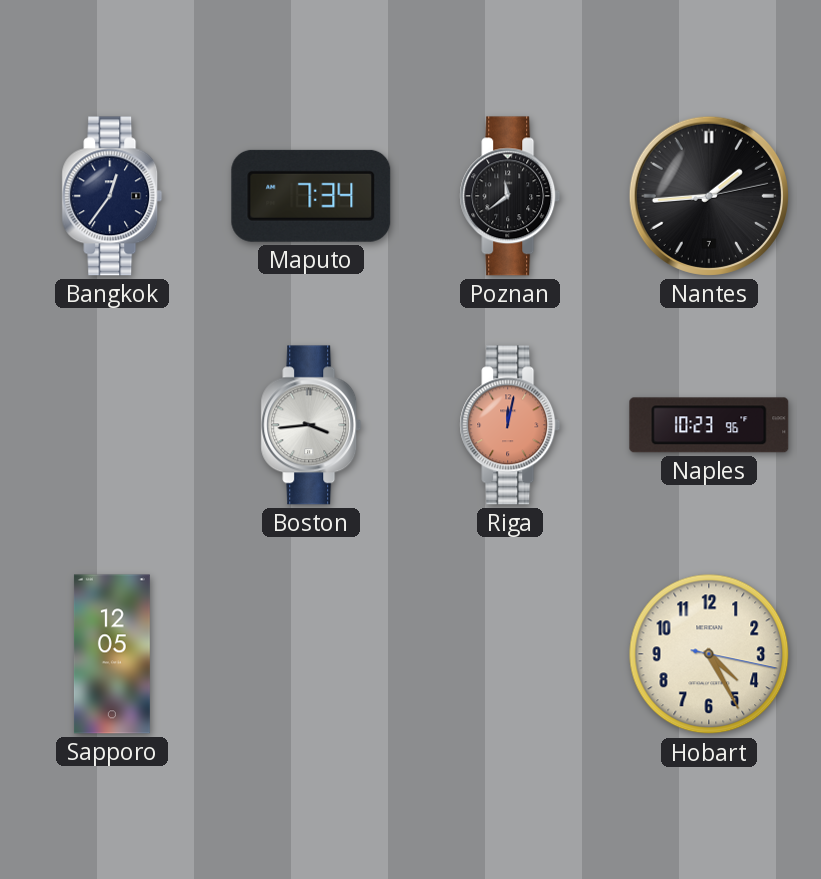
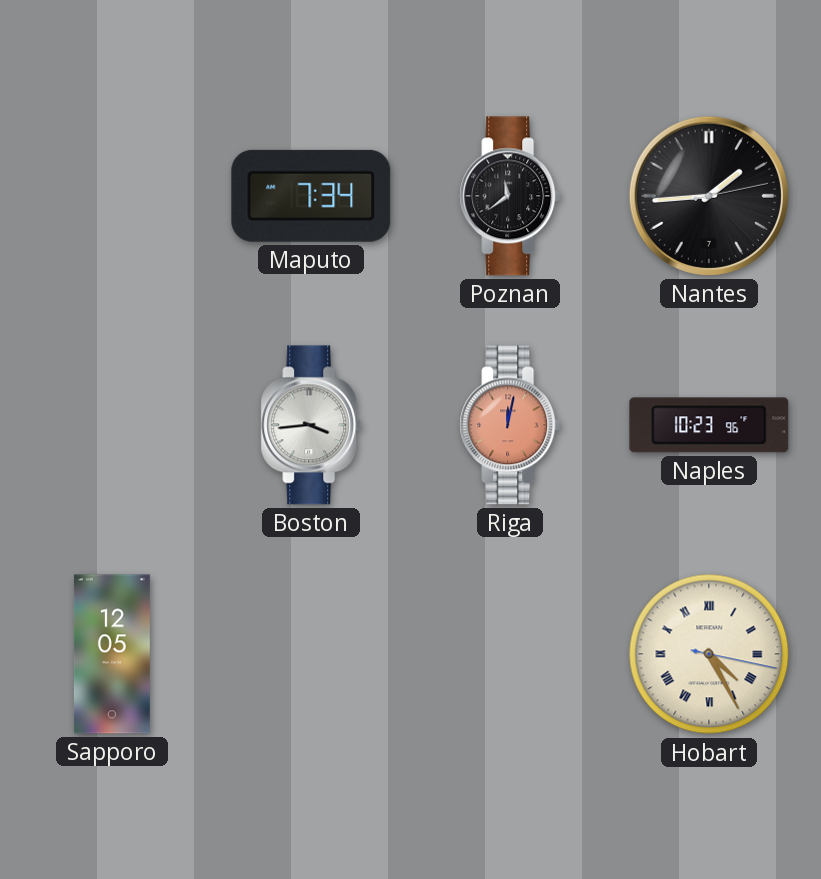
Bangkok: 12:36 -> none
Hobart numerals: Arabic -> Roman
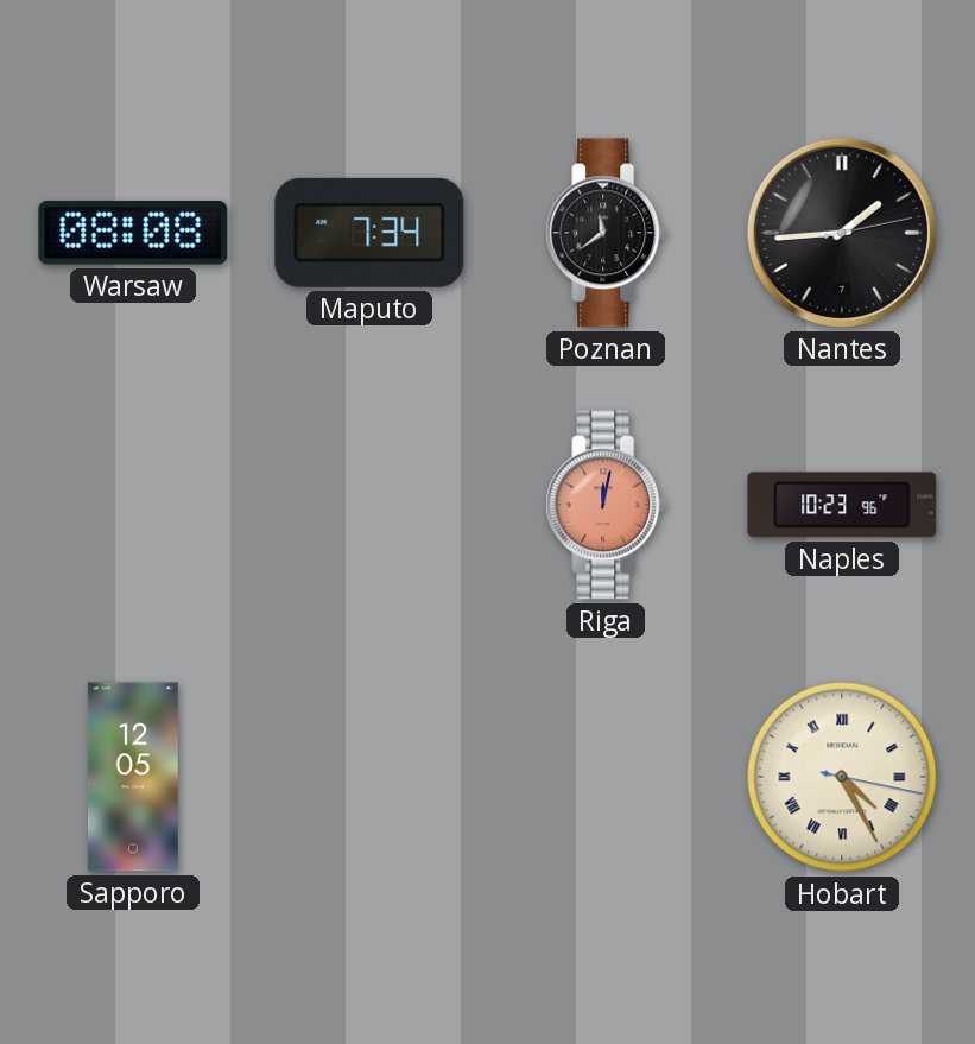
Warsaw: none -> 08:08
Boston: 3:44 -> none
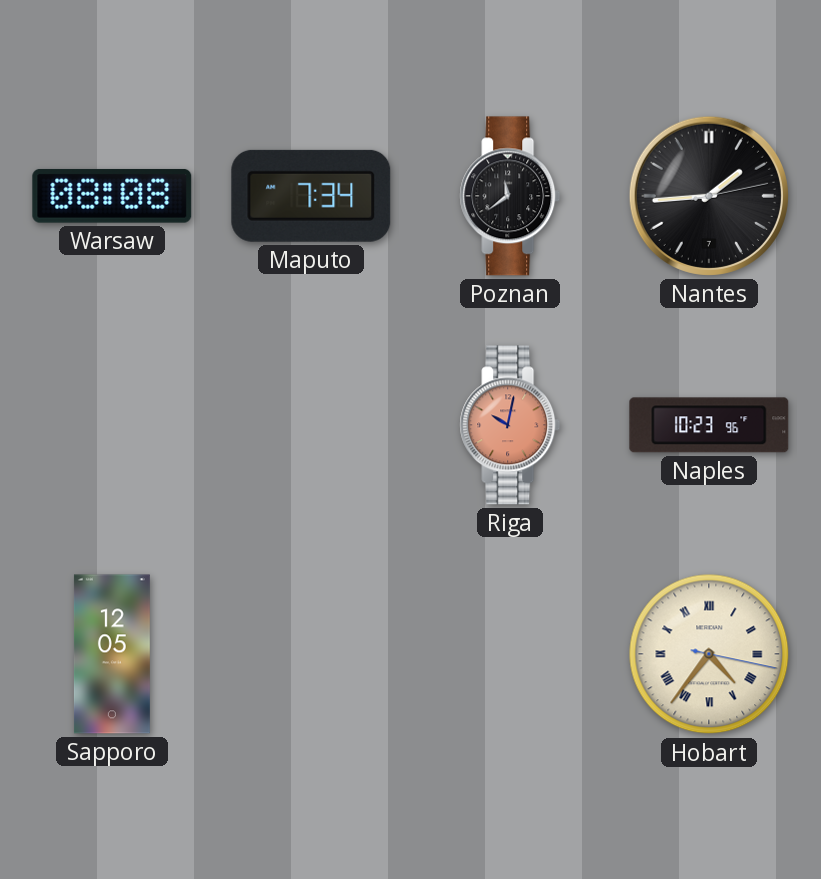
Riga: 12:02 -> 10:02
Hobart: 4:25 -> 4:36
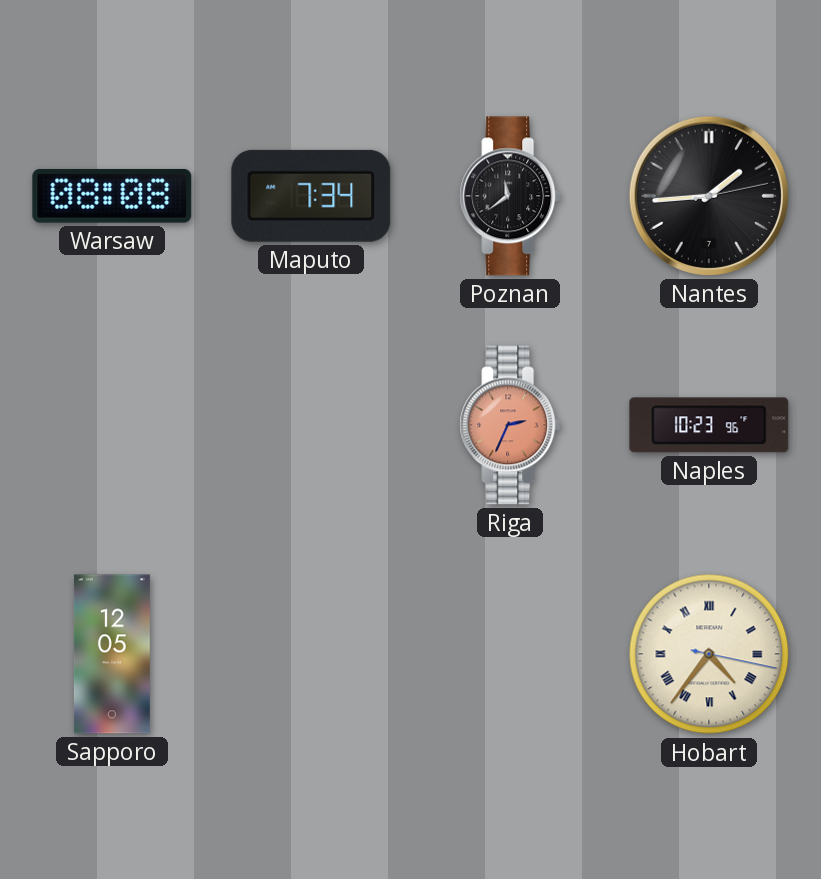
Riga: 10:02 -> 2:34
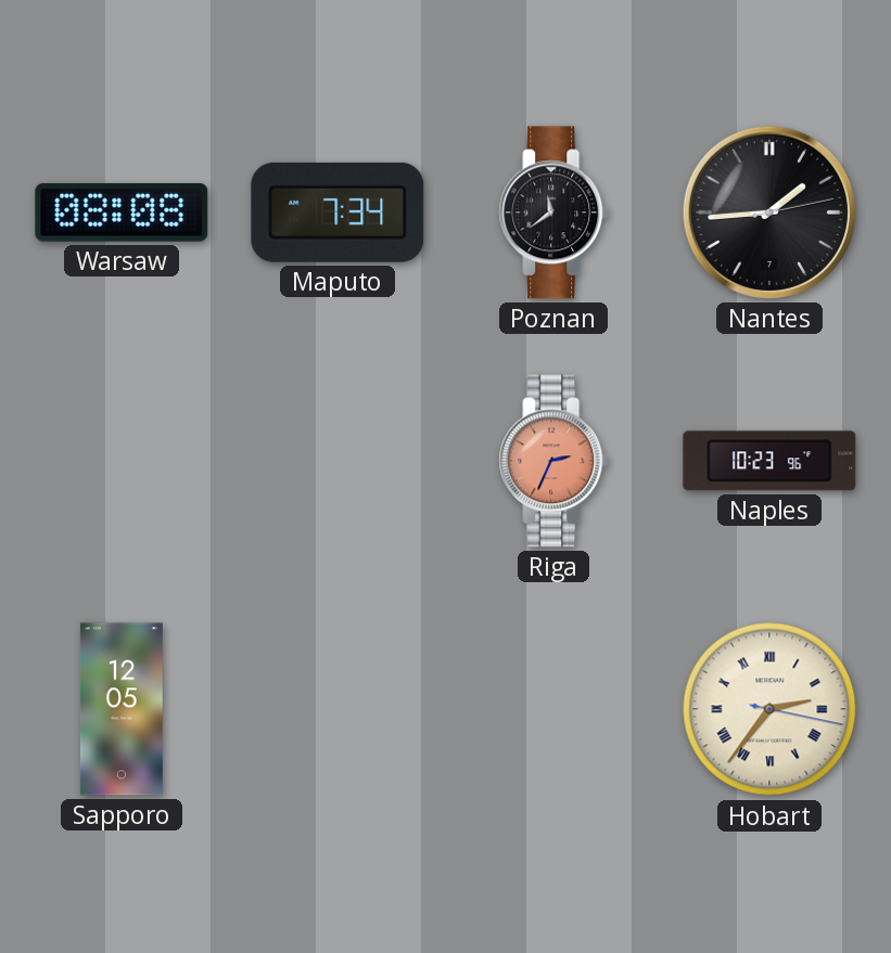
Hobart: 4:36 -> 2:36
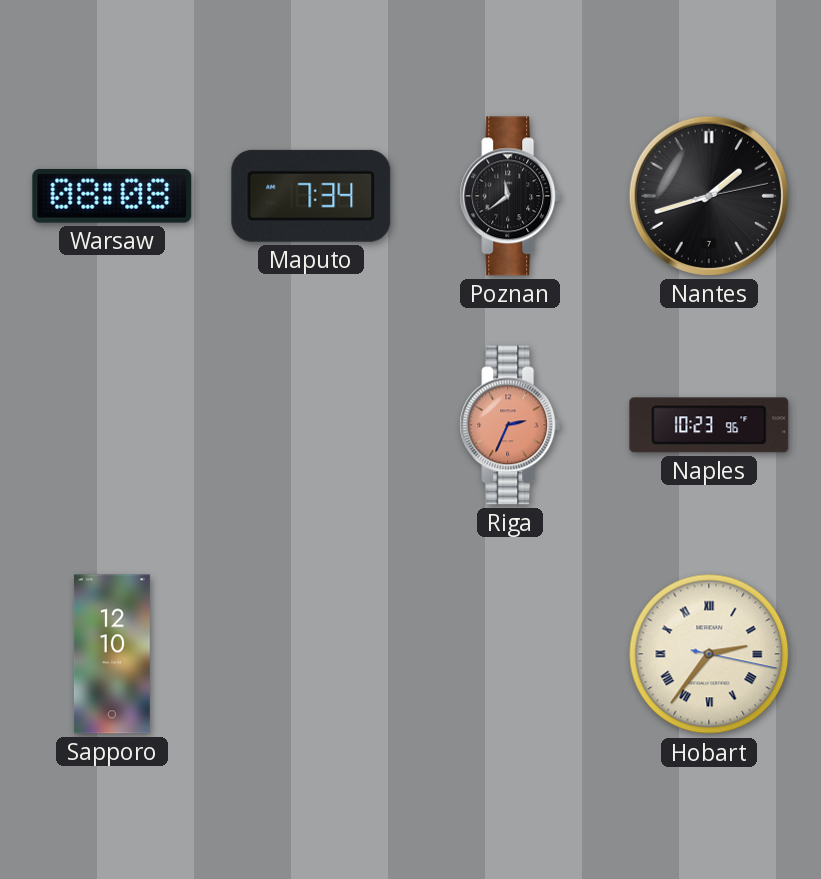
Nantes: 1:44 -> 1:42
Sapporo: 12:05 -> 12:10
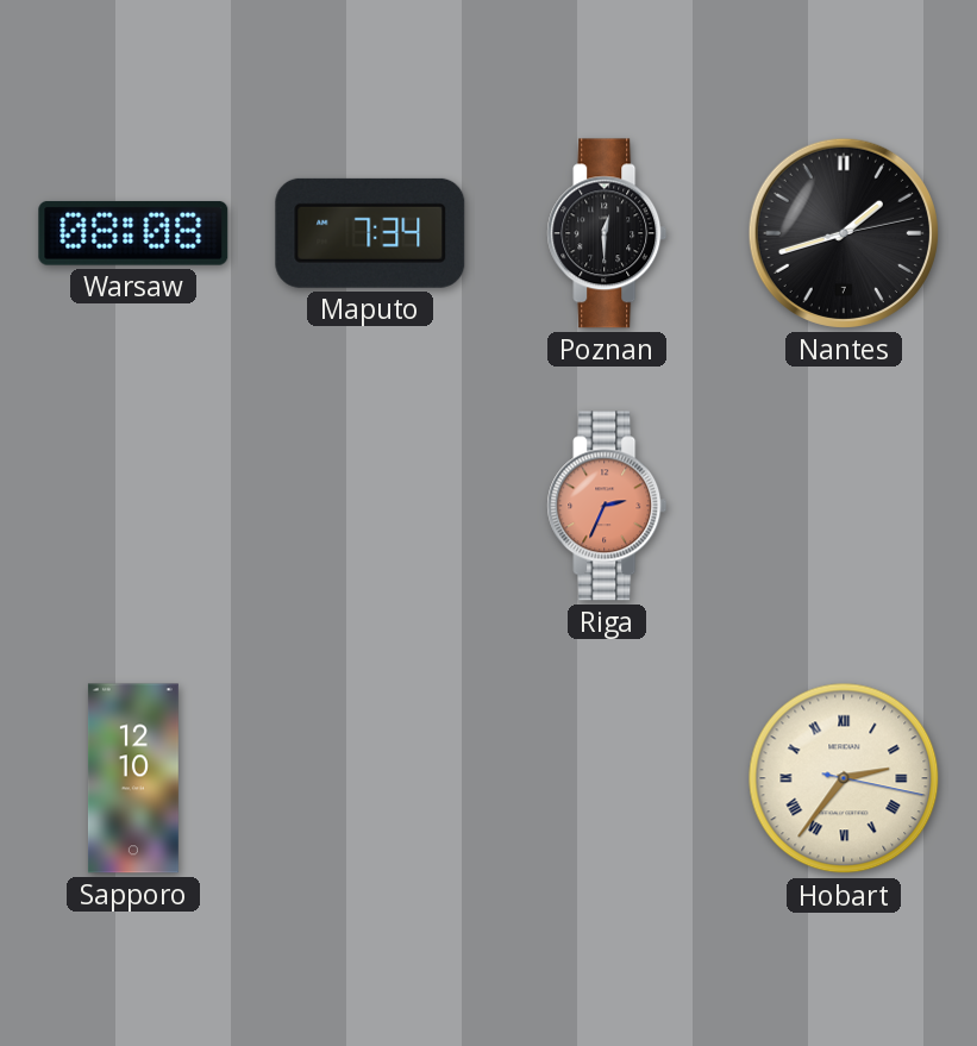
Poznan: 11:39 -> 12:30
Naples: 10:23 -> none
